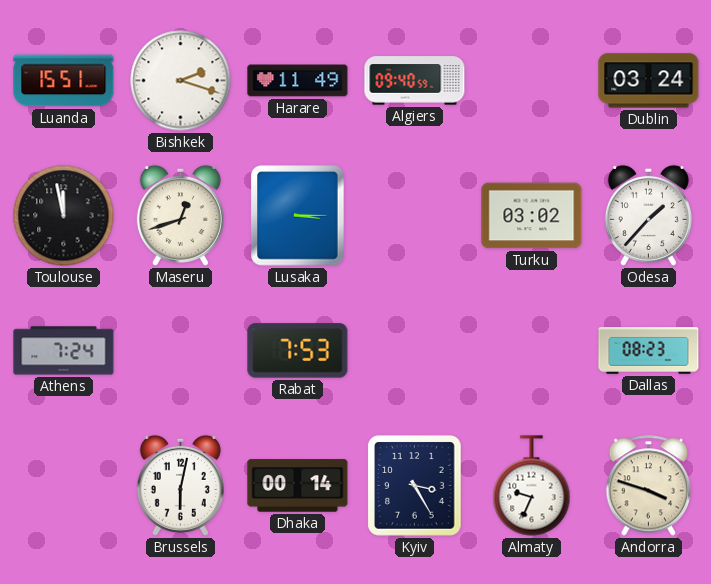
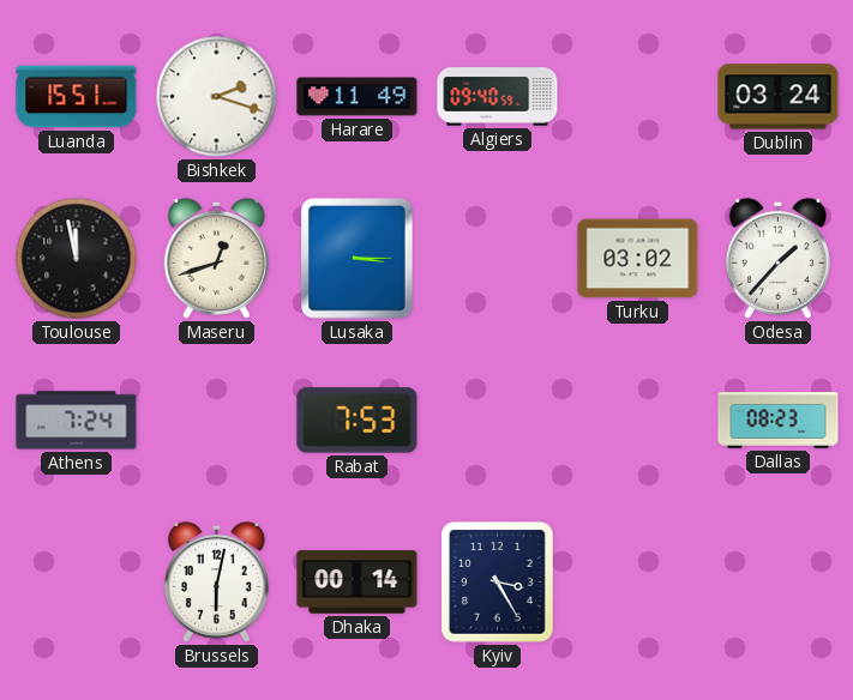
Almaty: 9:34 -> none
Andorra: 3:48 -> none
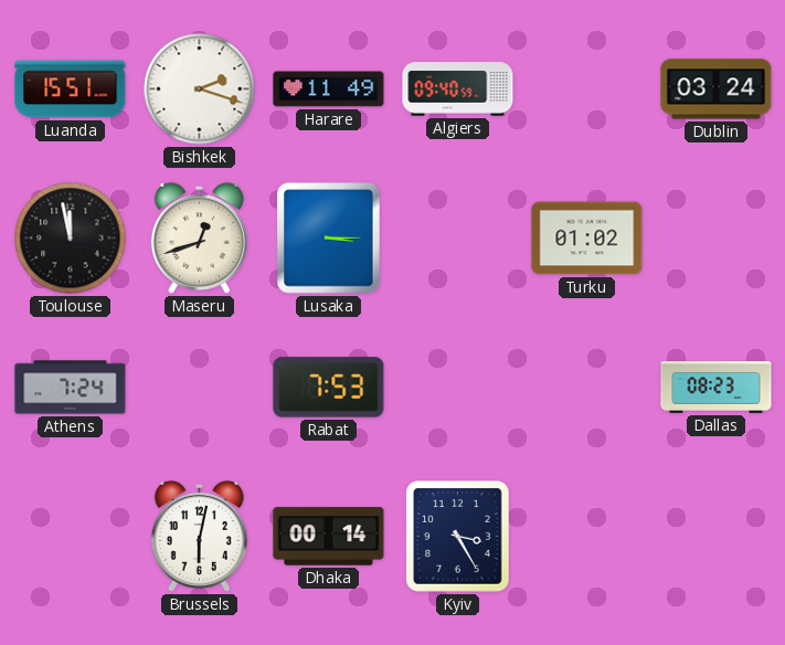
Turku: 03:02 -> 01:02
Odesa: 1:37 -> none
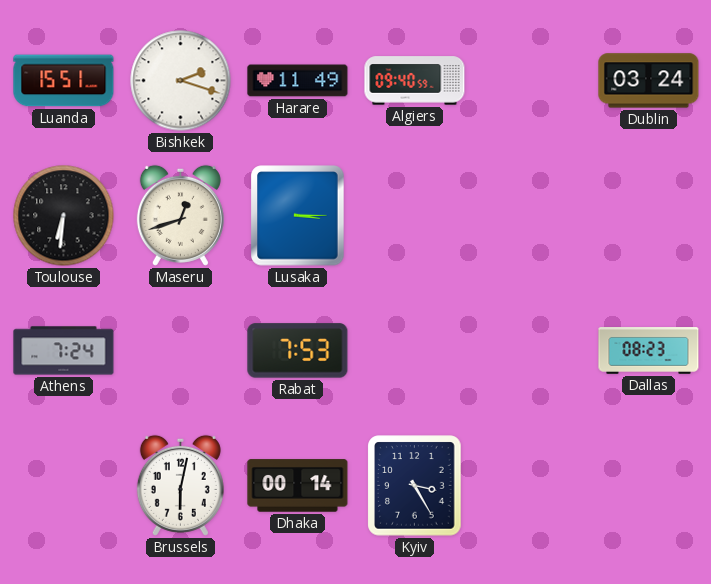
Toulouse: 11:58 -> 6:31
Turku: 01:02 -> none
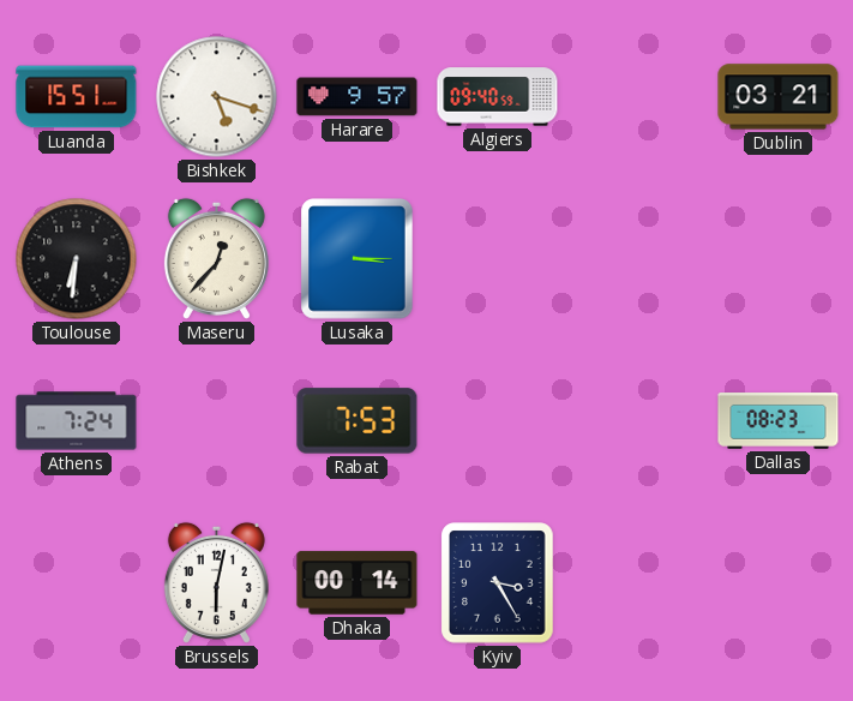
Bishkek: 2:18 -> 5:18
Harare: 11:49 -> 9:57
Dublin: 03:24 -> 03:21
Maseru: 12:42 -> 12:37
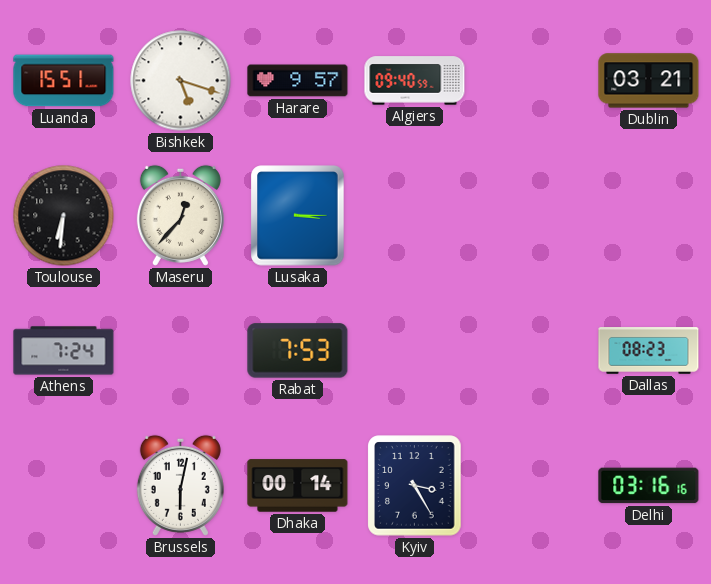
Delhi: none -> 03:16
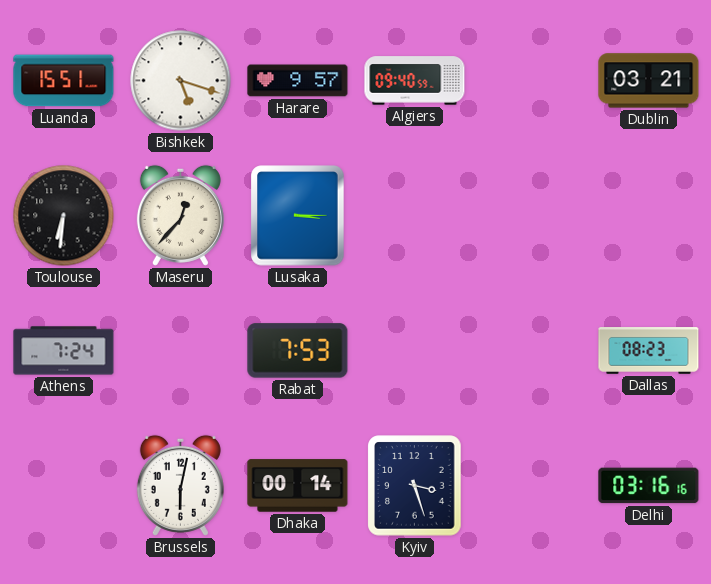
Kyiv: 3:25 -> 3:27
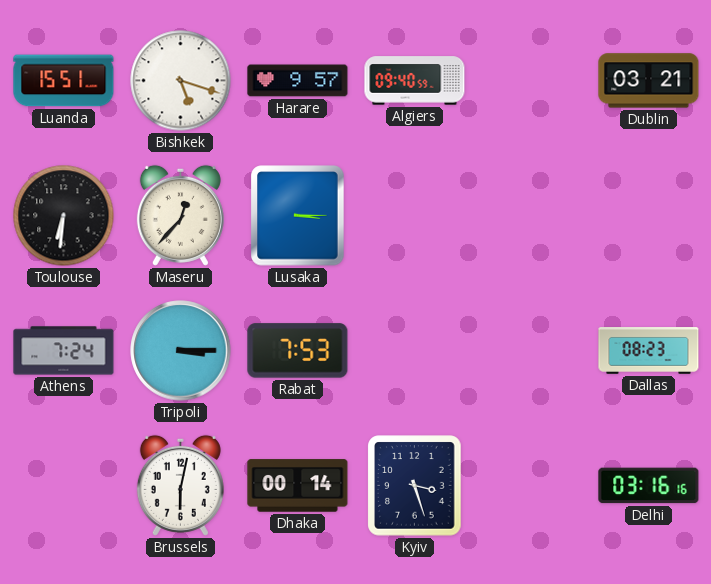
Tripoli: none -> 3:15
